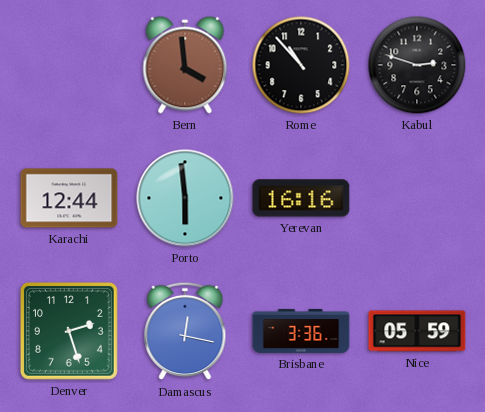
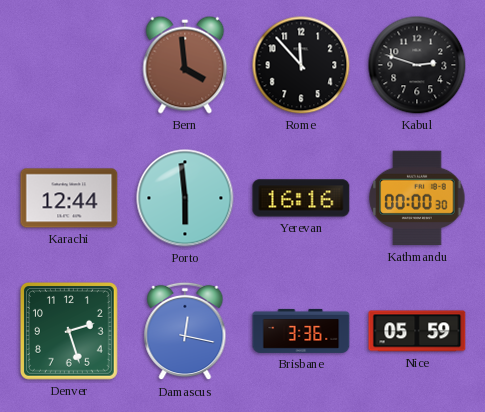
Rome: 10:53 -> 11:53
Kathmandu: none -> 00:00
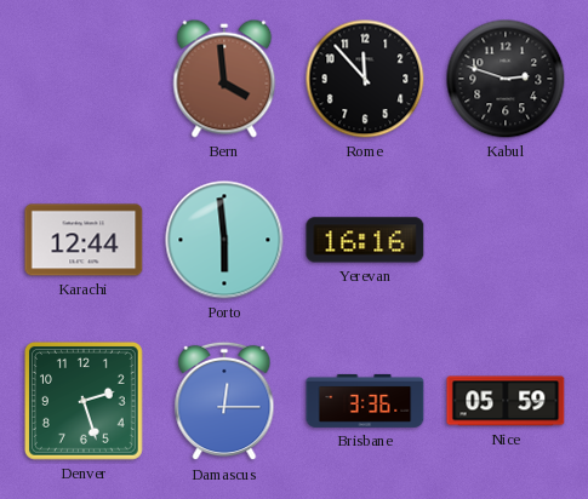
Kathmandu: 00:00 -> none
Damascus: 12:17 -> 12:15
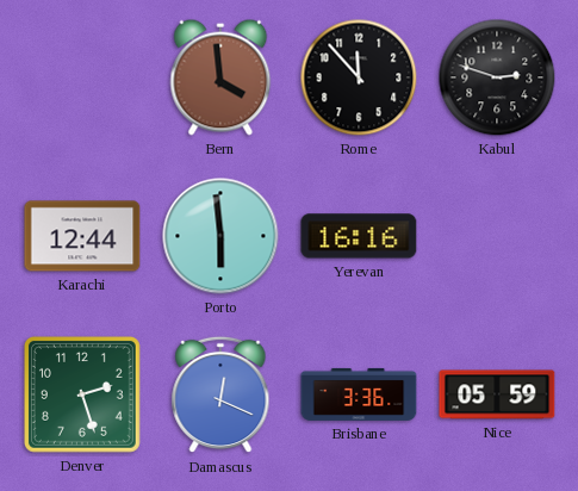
Damascus: 12:15 -> 12:19
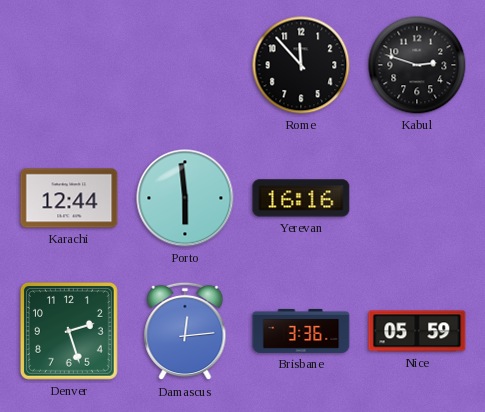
Bern: 3:59 -> none
Damascus: 12:19 -> 12:14
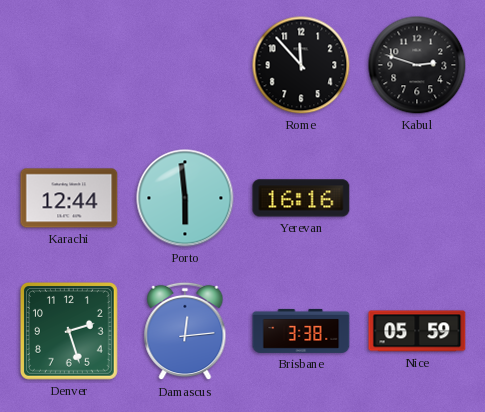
Brisbane: 3:36 -> 3:38
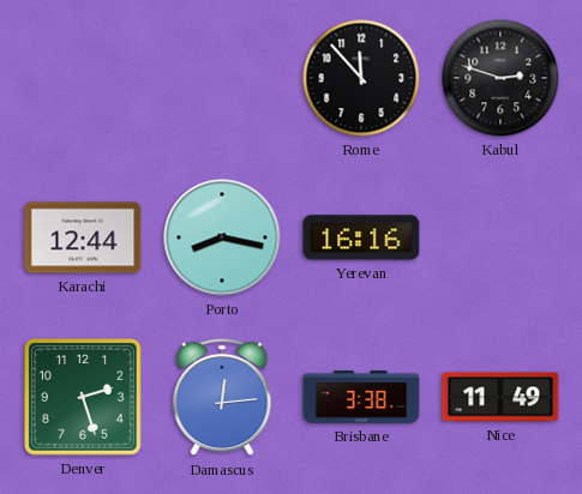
Porto: 5:59 -> 8:17
Nice: 05:59 -> 11:49
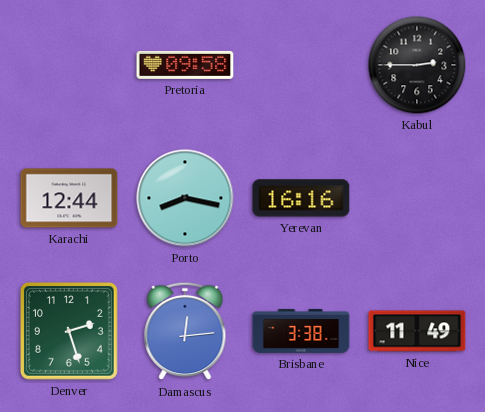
Pretoria: none -> 09:58
Rome: 11:53 -> none
Kabul: 2:48 -> 2:45
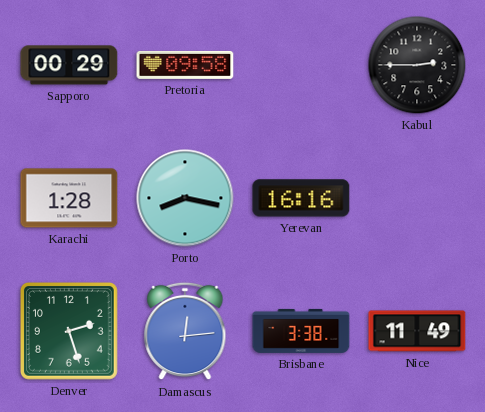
Sapporo: none -> 00:29
Karachi: 12:44 -> 1:28
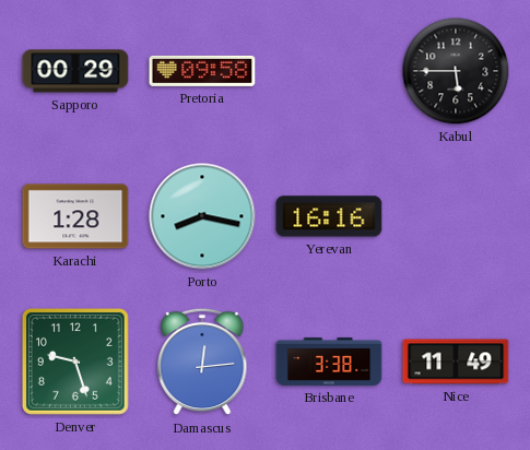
Kabul: 2:45 -> 5:45
Denver: 2:27 -> 9:27
